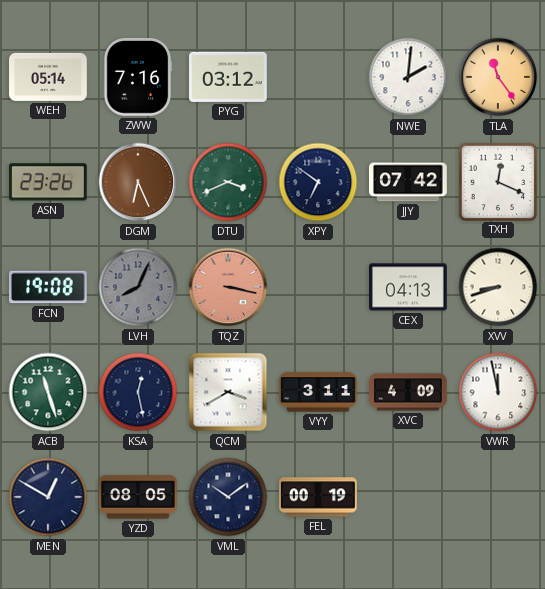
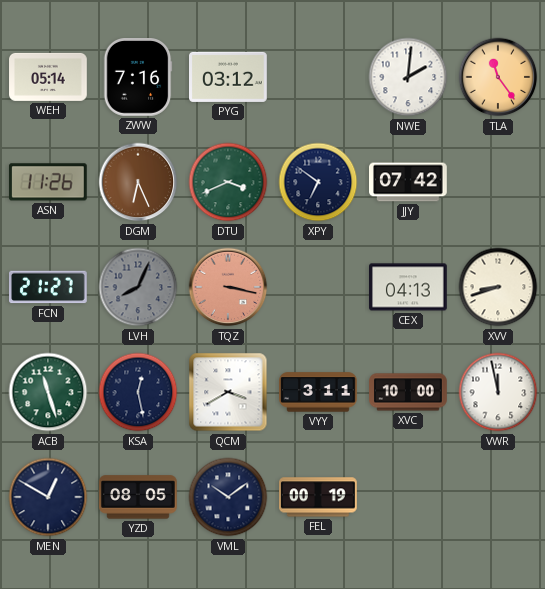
ASN: 23:26 -> 11:26
TXH: 12:19 -> none
FCN: 19:08 -> 21:27
XVC: 4:09 -> 10:00
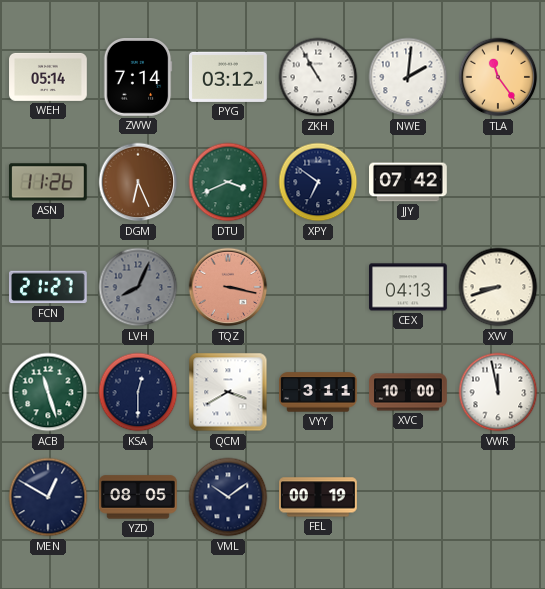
ZWW: 7:16 -> 7:14
ZKH: none -> 10:55
KSA: 12:28 -> 12:30
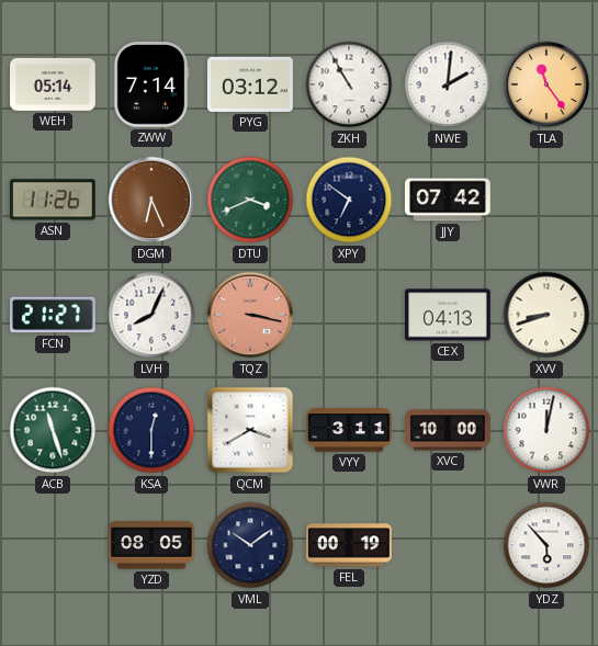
LVH dial: grey -> white
VWR: 11:58 -> 12:02
MEN: 12:50 -> none
YDZ: none -> 5:53
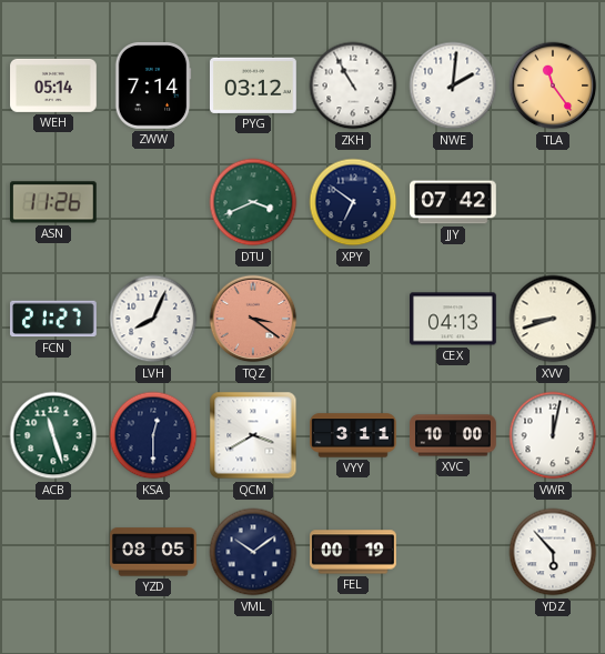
DGM: 6:26 -> none
TQZ: 3:17 -> 3:21
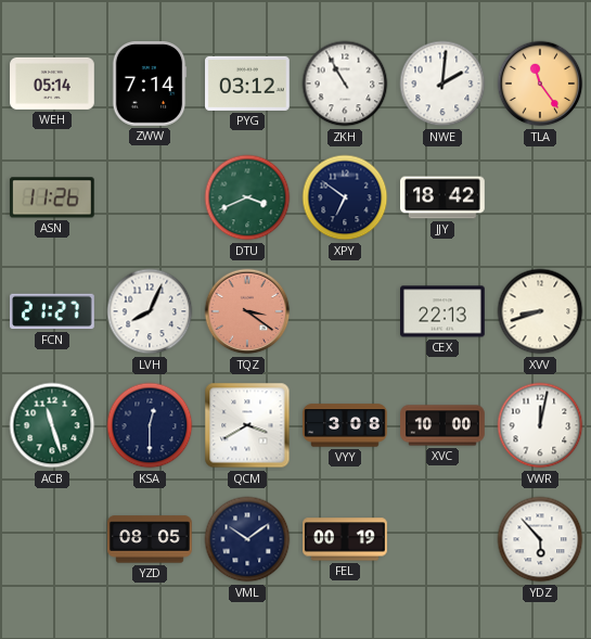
JJY: 07:42 -> 18:42
CEX: 04:13 -> 22:13
VYY: 3:11 -> 3:08
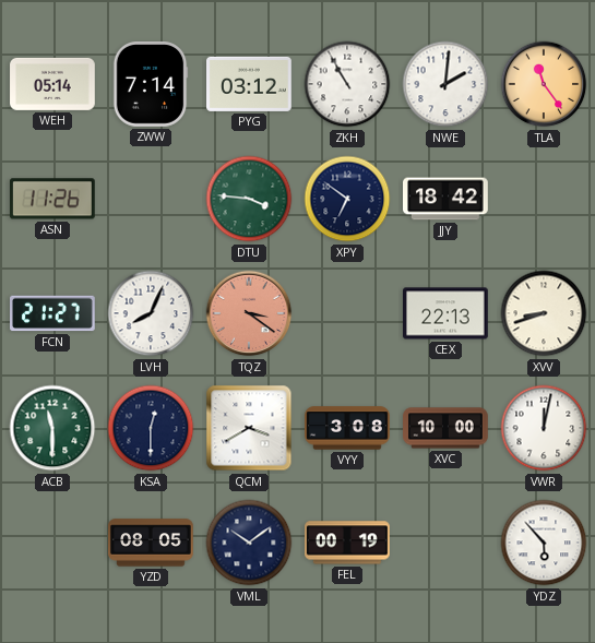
DTU: 3:41 -> 3:46
ACB: 11:27 -> 11:30
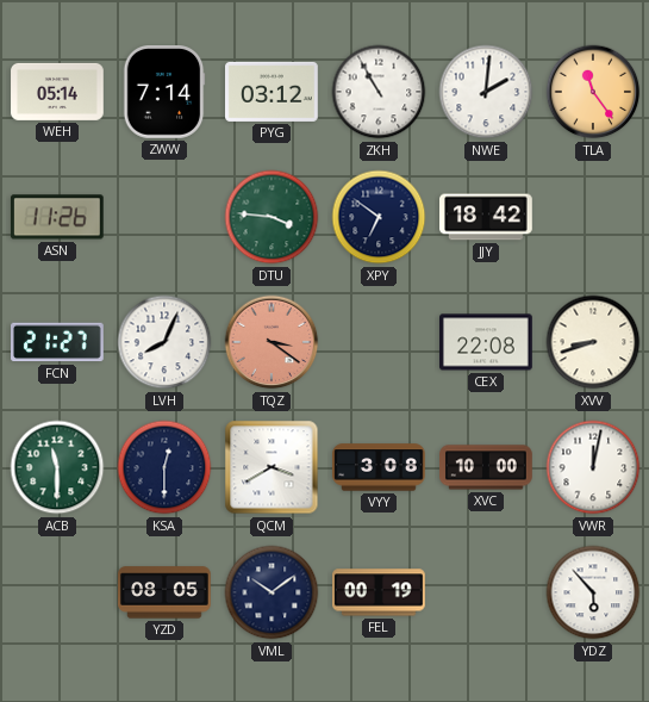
CEX: 22:13 -> 22:08
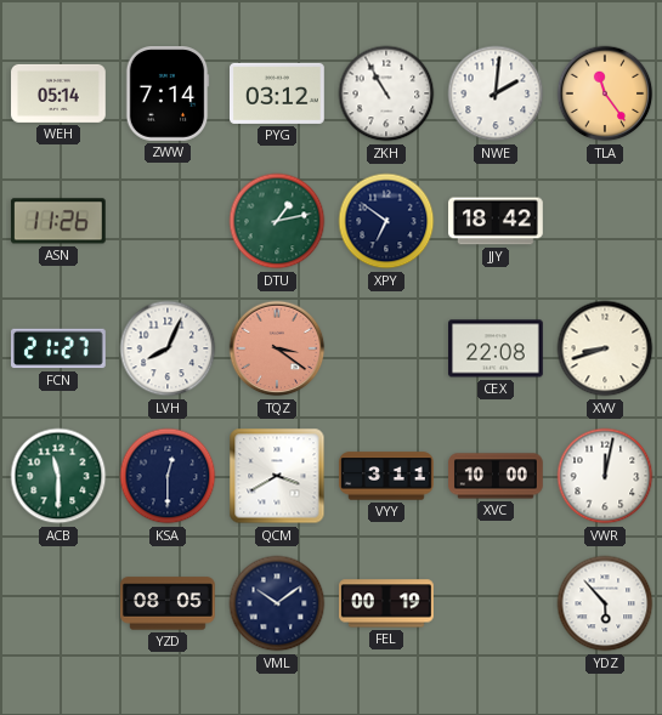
DTU: 3:46 -> 1:13
VYY: 3:08 -> 3:11
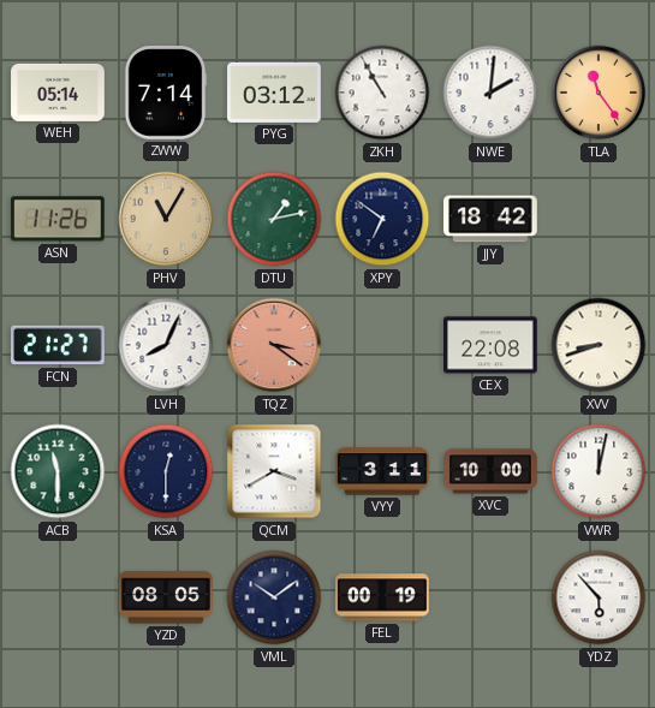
PHV: none -> 11:05
